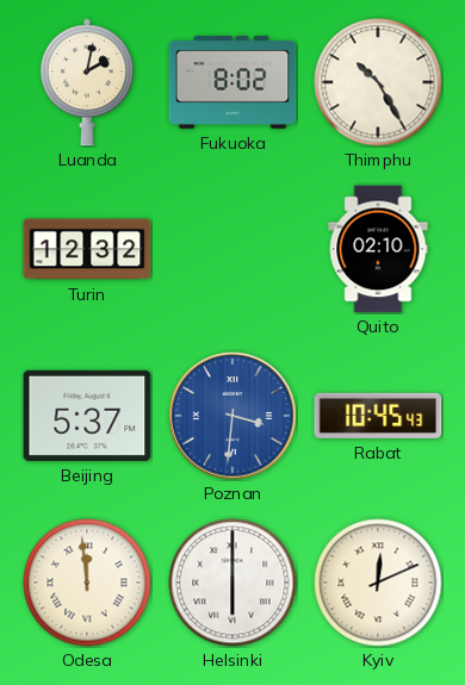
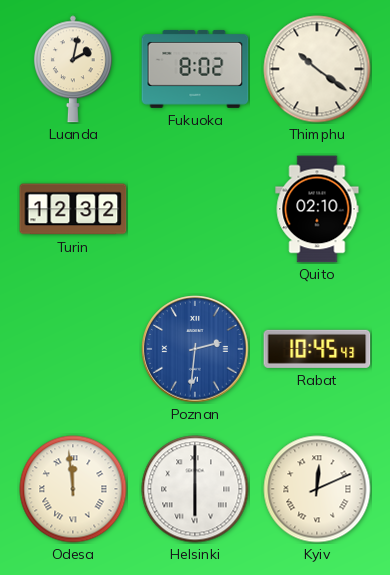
Thimphu: 10:25 -> 10:21
Beijing: 5:37 -> none
Poznan: 3:31 -> 2:31
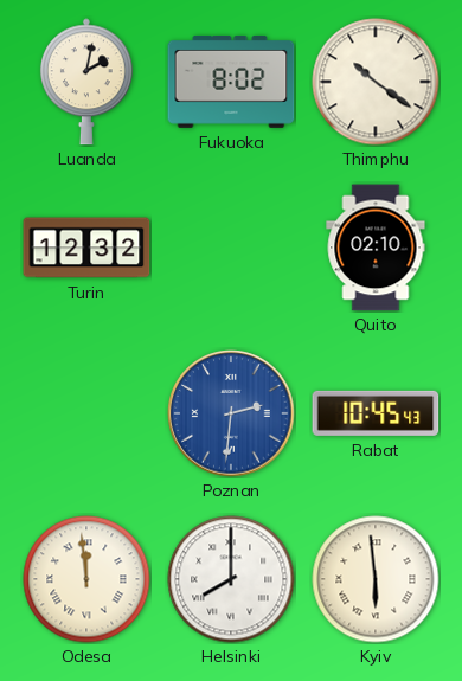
Helsinki: 6:00 -> 8:00
Kyiv: 12:11 -> 5:59
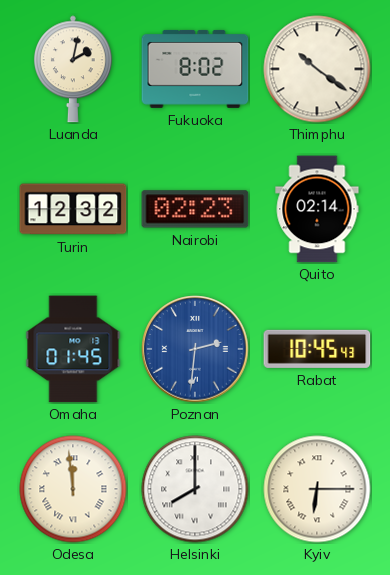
Nairobi: none -> 02:23
Quito: 02:10 -> 02:14
Omaha: none -> 01:45
Kyiv: 5:59 -> 6:15
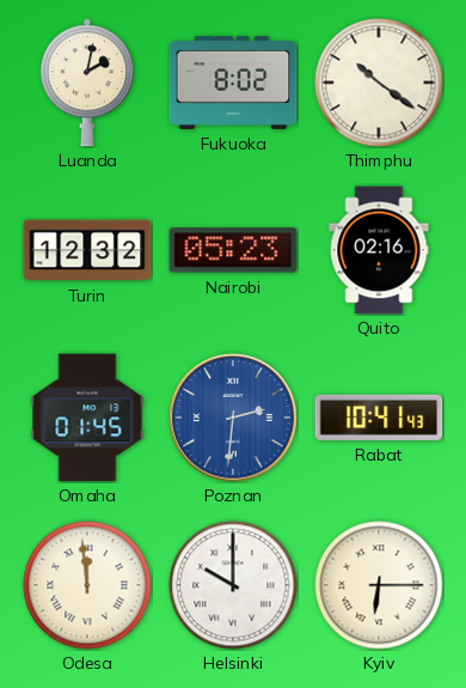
Nairobi: 02:23 -> 05:23
Quito: 02:14 -> 02:16
Rabat: 10:45 -> 10:41
Helsinki: 8:00 -> 10:00
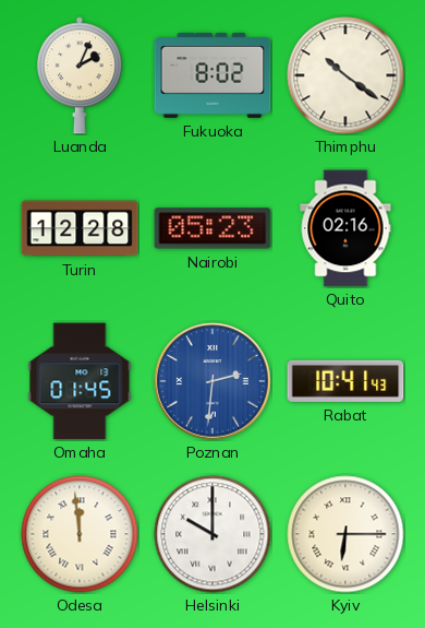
Luanda: 2:02 -> 2:04
Turin: 12:32 -> 12:28
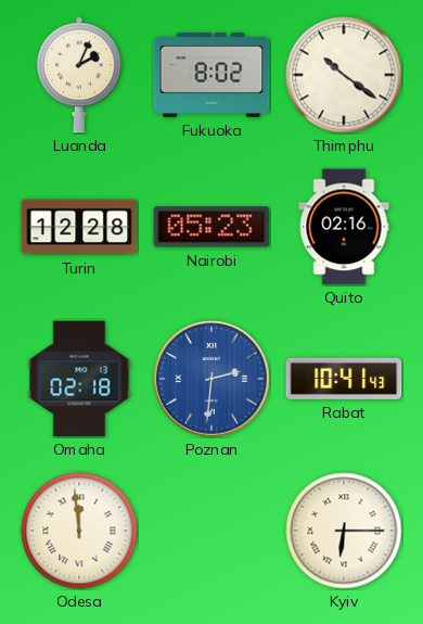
Omaha: 01:45 -> 02:18
Helsinki: 10:00 -> none
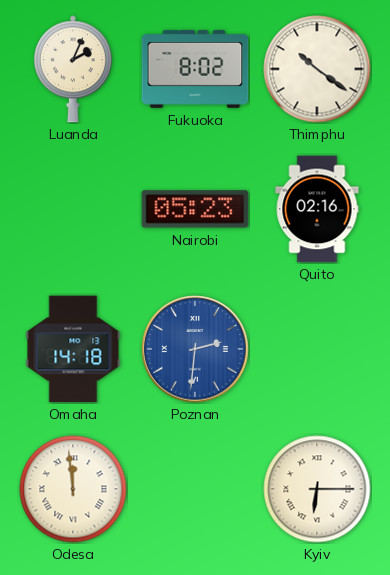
Turin: 12:28 -> none
Omaha: 02:18 -> 14:18
Rabat: 10:41 -> none
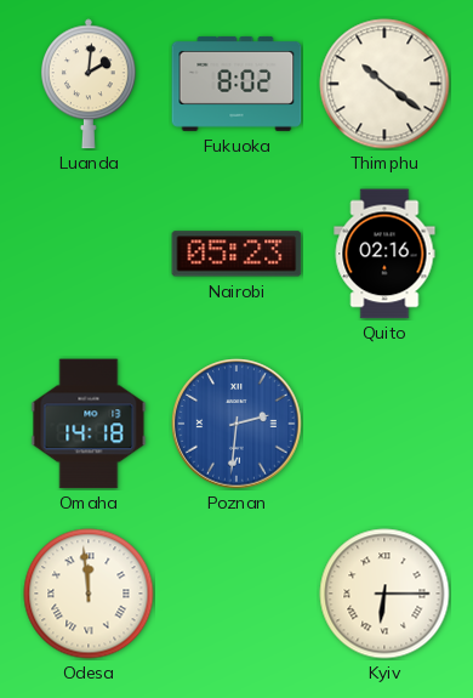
Luanda: 2:04 -> 2:01
